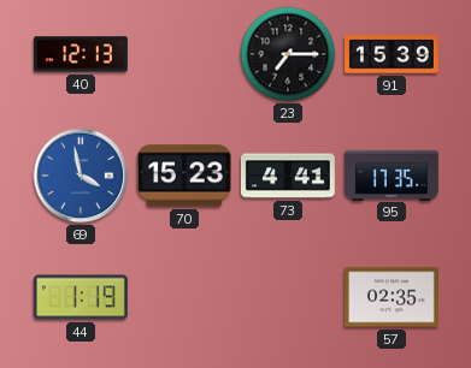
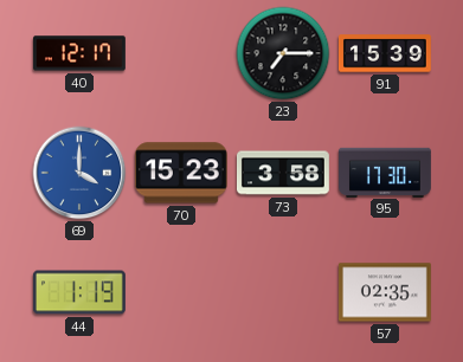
40: 12:13 -> 12:17
69: 3:58 -> 4:00
73: 4:41 -> 3:58
95: 17:35 -> 17:30
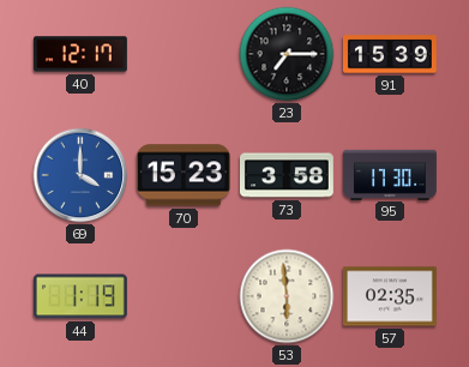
53: none -> 5:59
